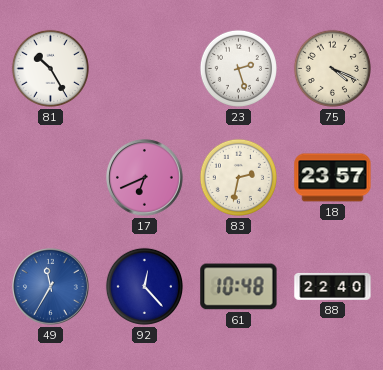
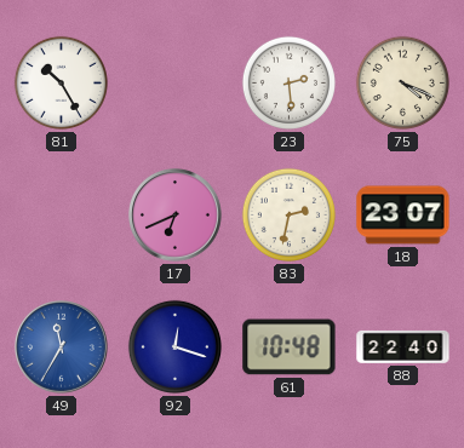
23: 2:27 -> 2:29
18: 23:57 -> 23:07
92: 12:23 -> 12:18
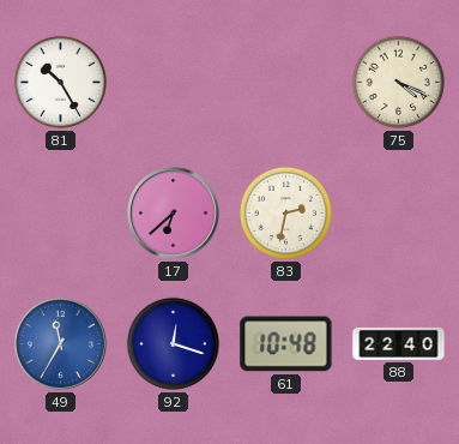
23: 2:29 -> none
17: 6:41 -> 6:38
18: 23:07 -> none
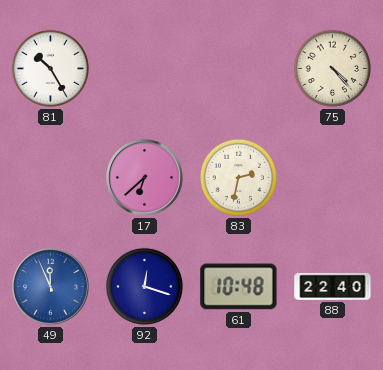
75: 4:19 -> 4:23
49: 11:35 -> 11:56
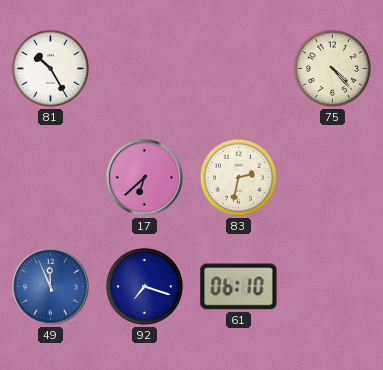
92: 12:18 -> 7:18
61: 10:48 -> 06:10
88: 22:40 -> none
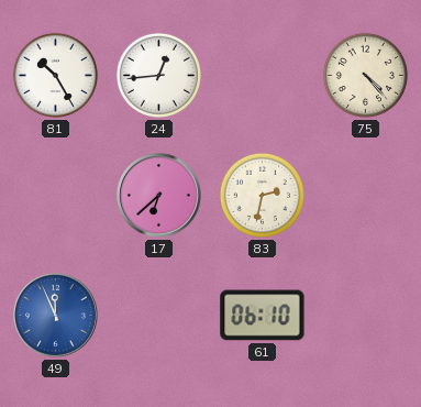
24: none -> 12:44
92: 7:18 -> none
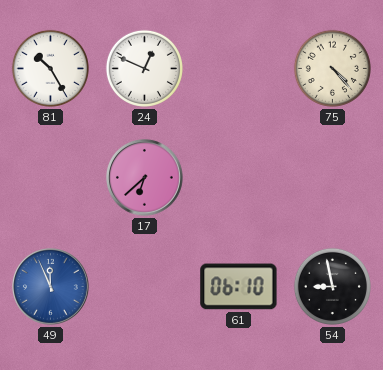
24: 12:44 -> 12:49
83: 2:32 -> none
54: none -> 8:58
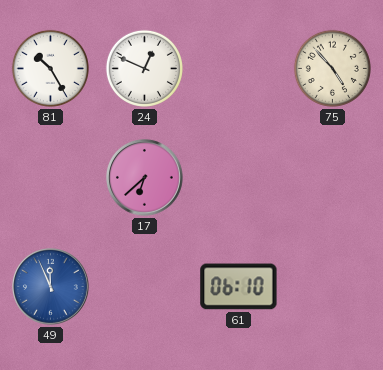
75: 4:23 -> 4:53
54: 8:58 -> none
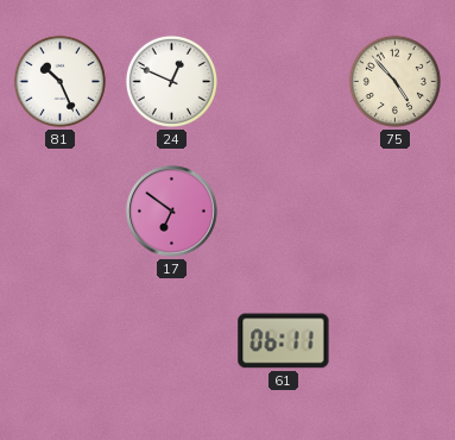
81: 10:25 -> 10:26
17: 6:38 -> 6:51
49: 11:56 -> none
61: 06:10 -> 06:11
